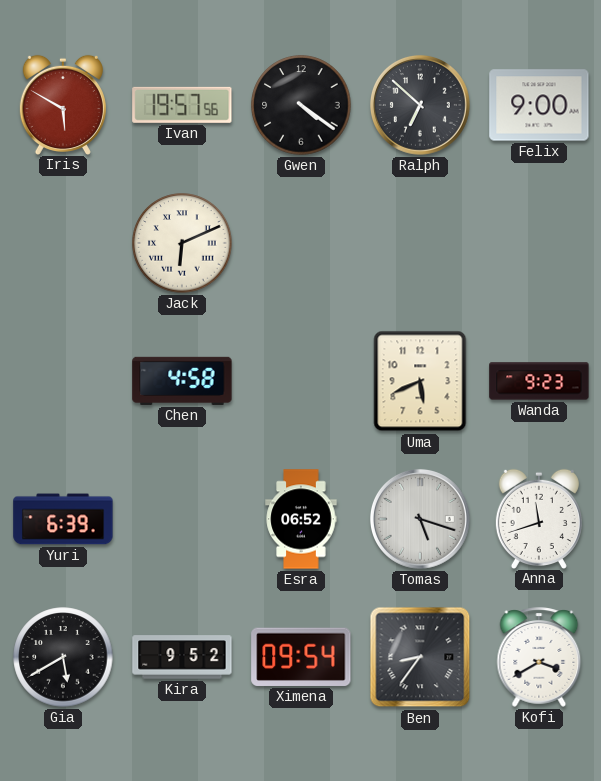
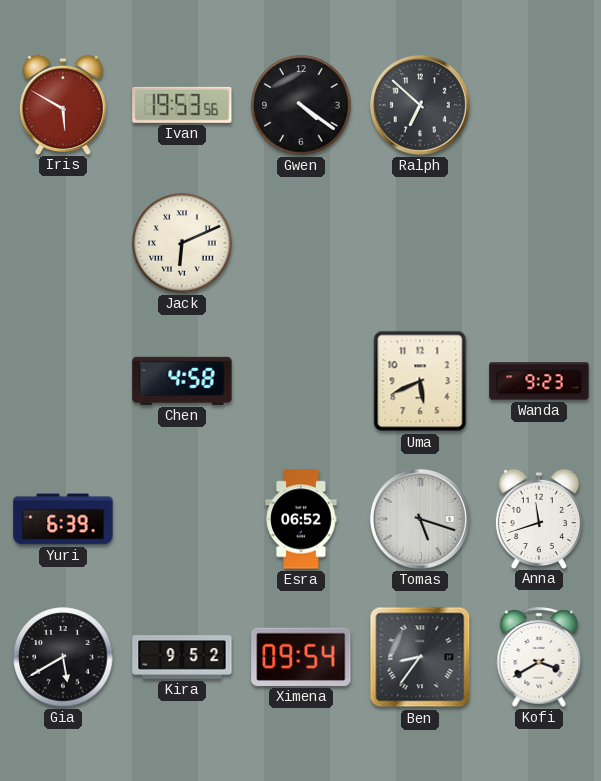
Ivan: 19:57 -> 19:53
Felix: 9:00 -> none
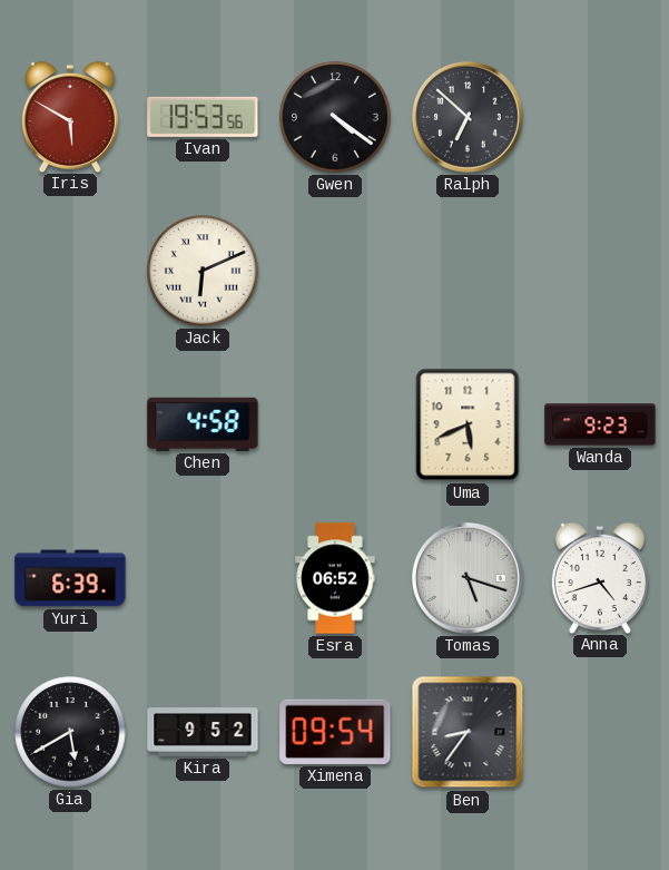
Anna: 11:42 -> 4:42
Kofi: 3:40 -> none
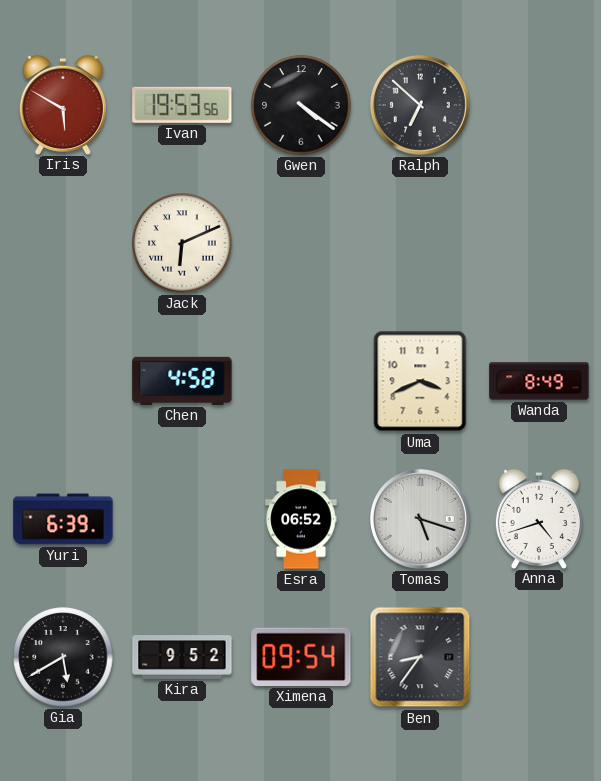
Uma: 5:41 -> 3:41
Wanda: 9:23 -> 8:49
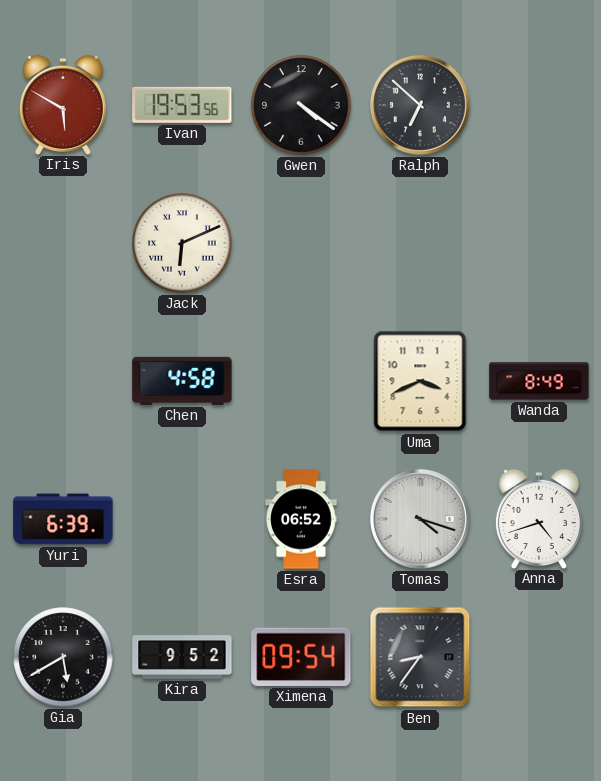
Tomas: 5:18 -> 4:18
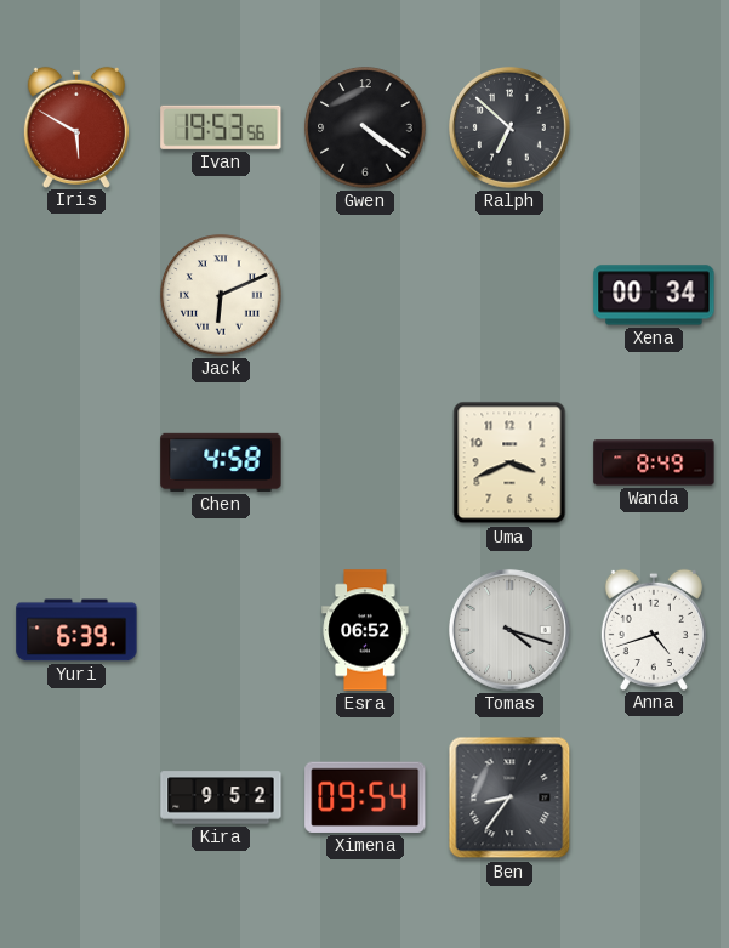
Xena: none -> 00:34
Gia: 5:40 -> none
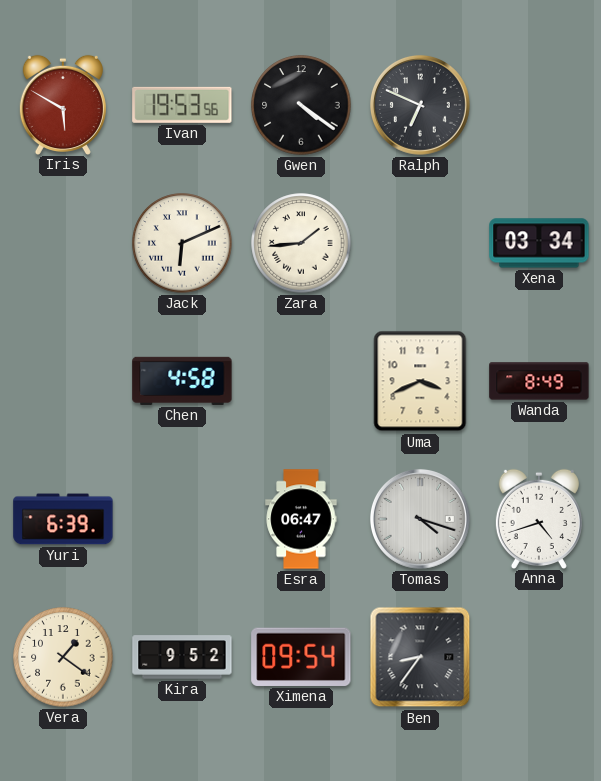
Ralph: 6:52 -> 6:49
Zara: none -> 1:44
Xena: 00:34 -> 03:34
Esra: 06:52 -> 06:47
Vera: none -> 1:21
